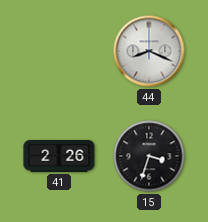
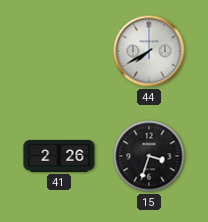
44: 8:19 -> 7:40
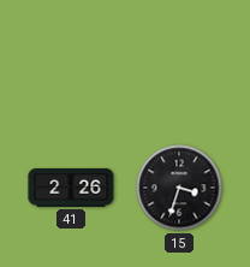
44: 7:40 -> none
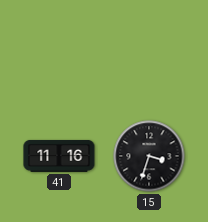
41: 2:26 -> 11:16
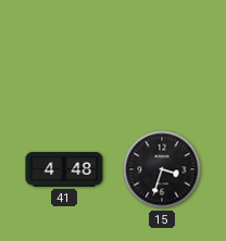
41: 11:16 -> 4:48
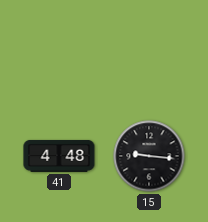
15: 3:33 -> 9:16
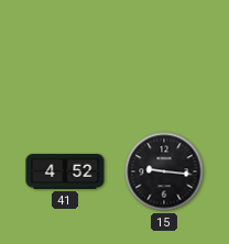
41: 4:48 -> 4:52
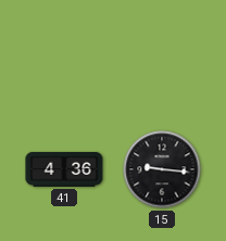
41: 4:52 -> 4:36
